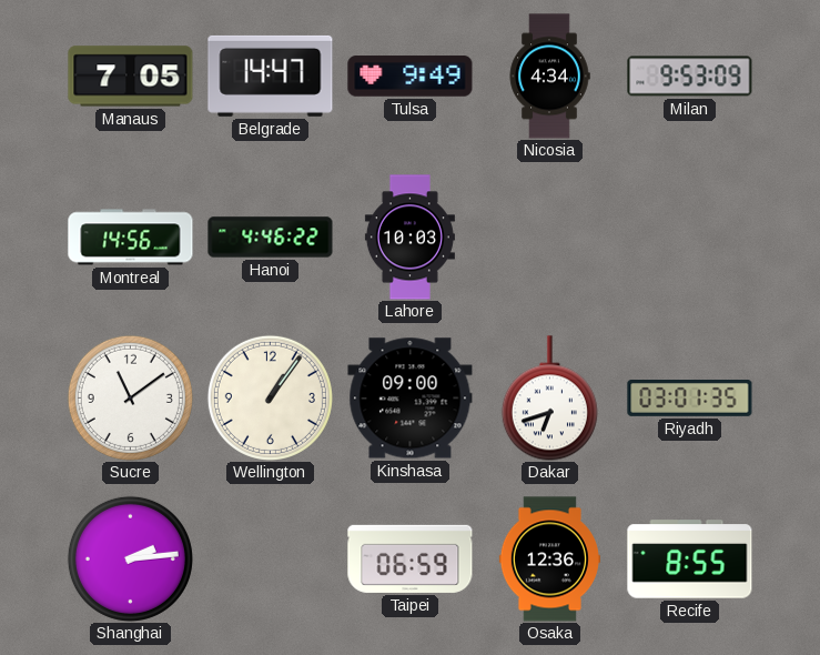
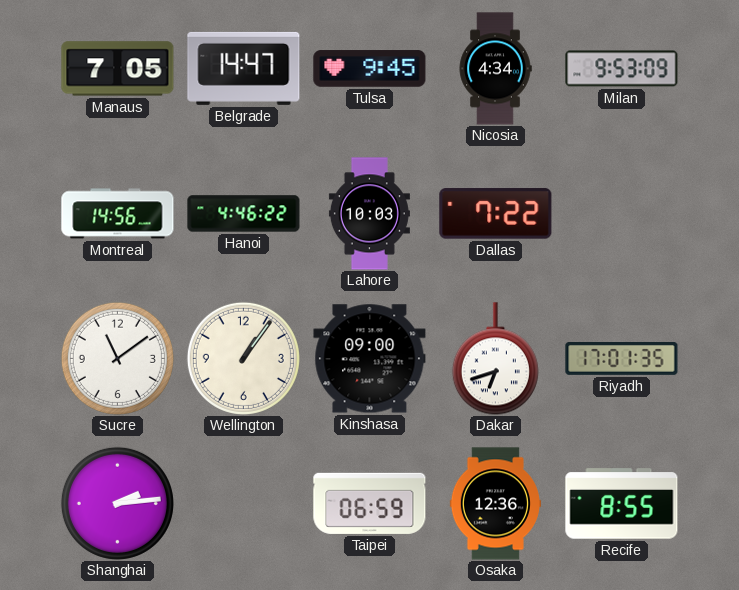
Tulsa: 9:49 -> 9:45
Dallas: none -> 7:22
Riyadh: 03:01 -> 17:01
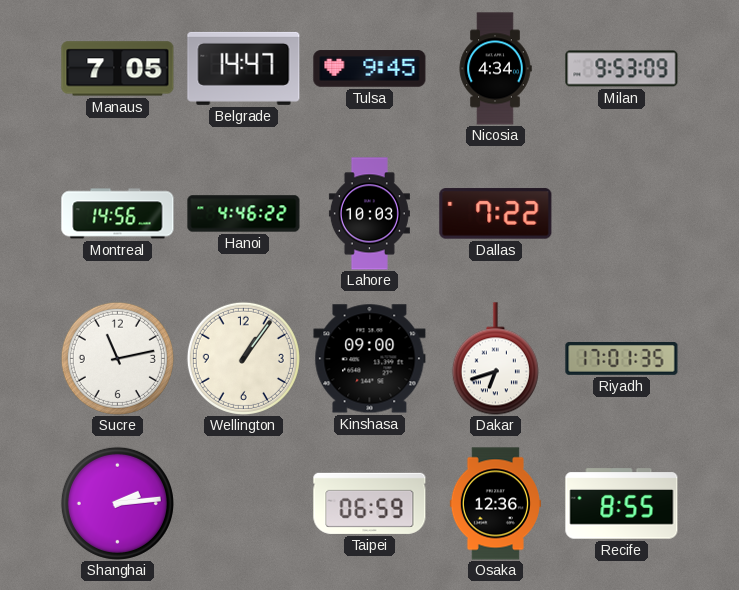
Sucre: 11:09 -> 11:13
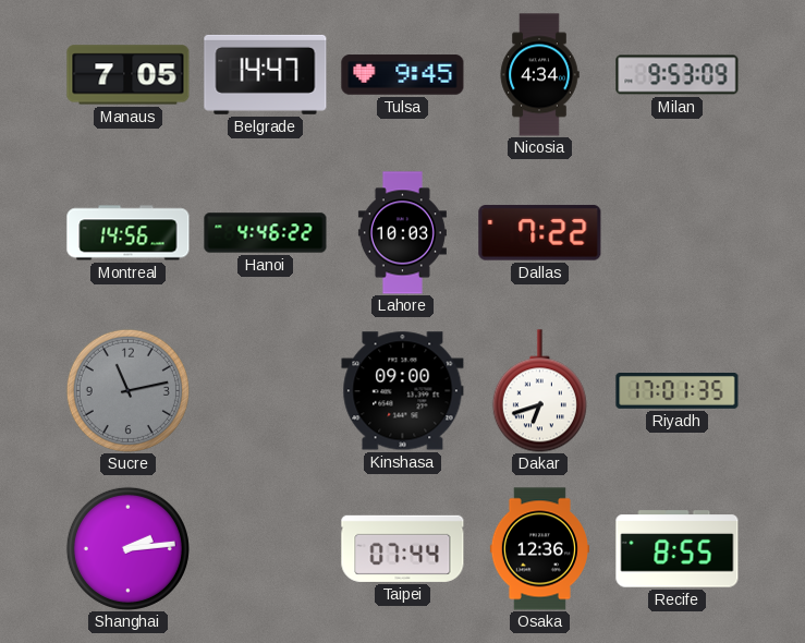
Sucre dial: white -> grey
Wellington: 1:06 -> none
Taipei: 06:59 -> 07:44
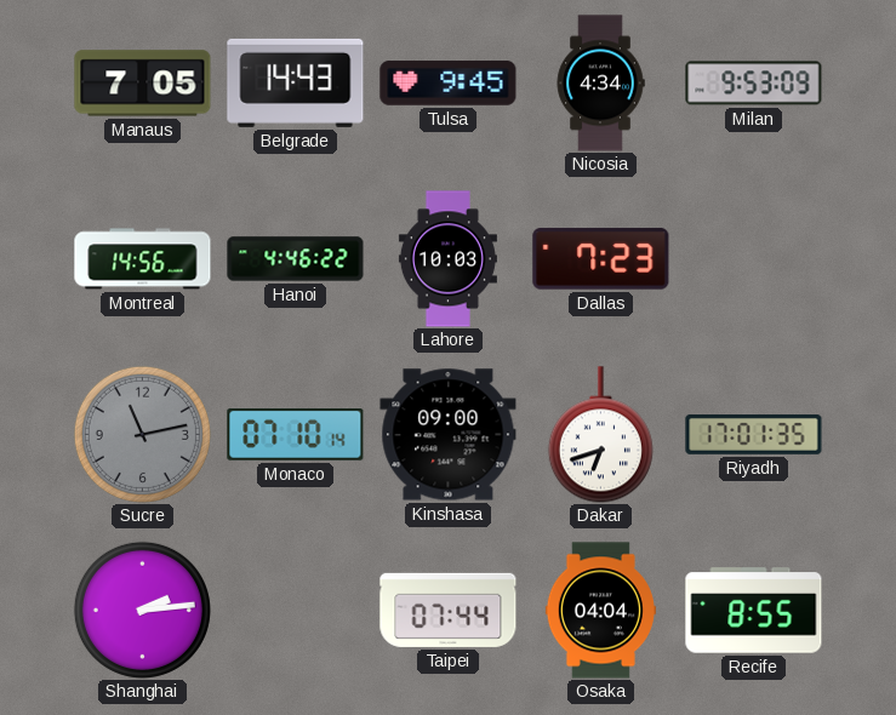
Belgrade: 14:47 -> 14:43
Dallas: 7:22 -> 7:23
Monaco: none -> 07:10
Osaka: 12:36 -> 04:04
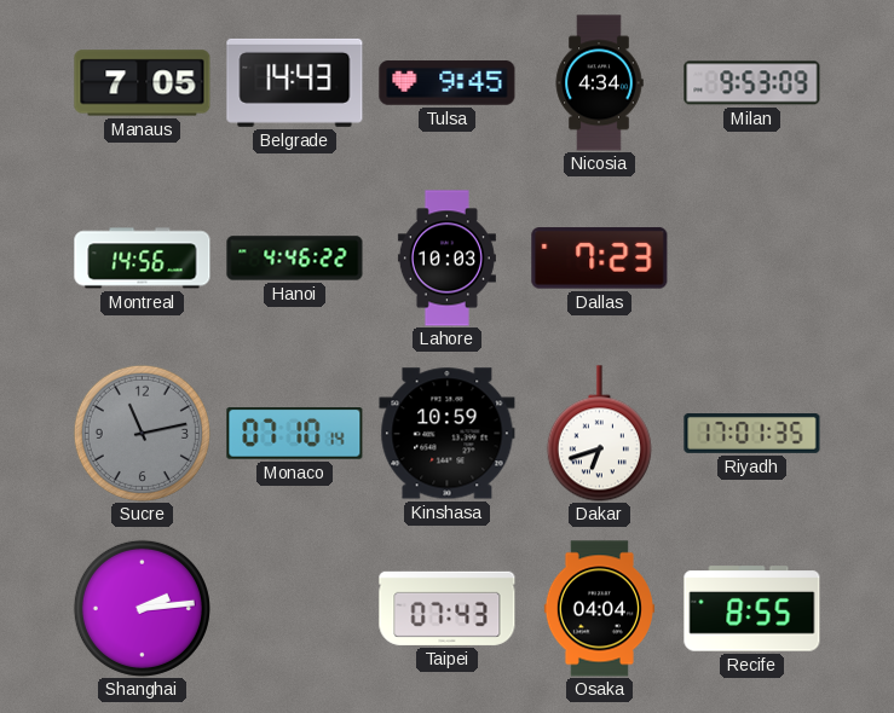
Kinshasa: 09:00 -> 10:59
Taipei: 07:44 -> 07:43
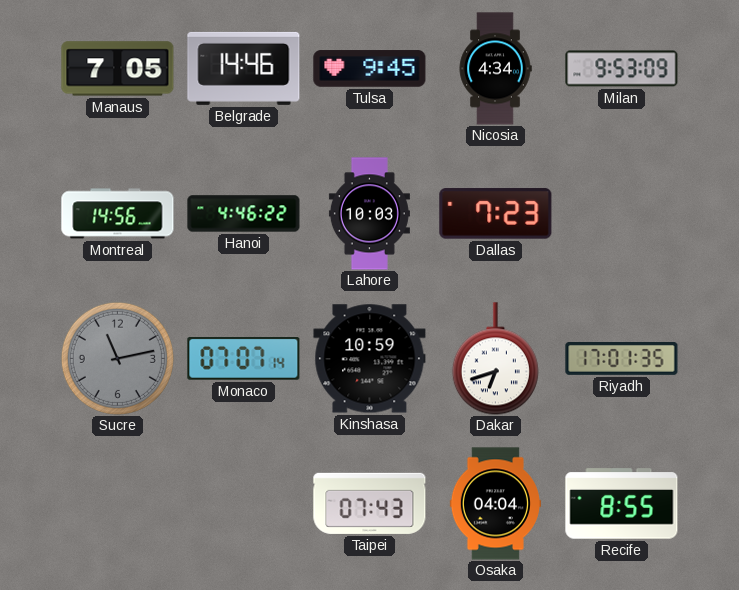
Belgrade: 14:43 -> 14:46
Monaco: 07:10 -> 07:07
Shanghai: 2:14 -> none
